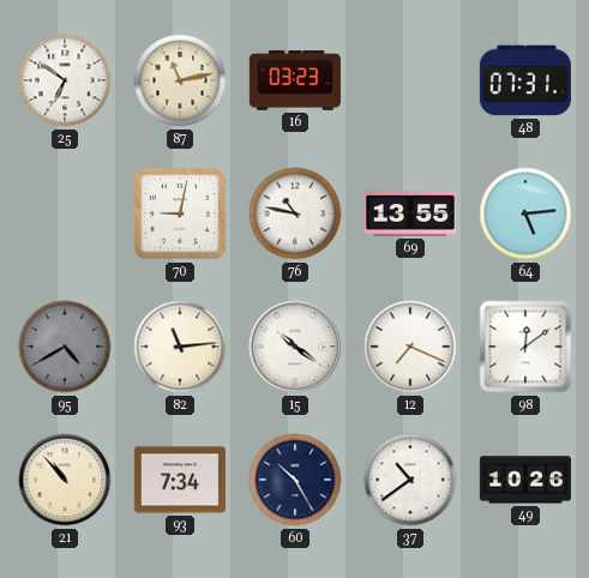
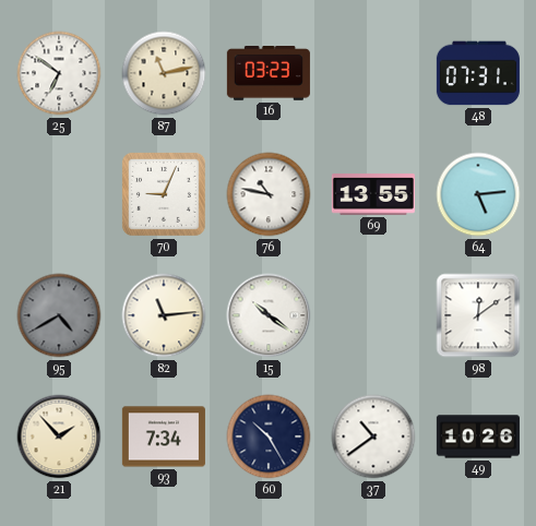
70: 9:02 -> 9:04
12: 7:19 -> none
21: 10:53 -> 1:53
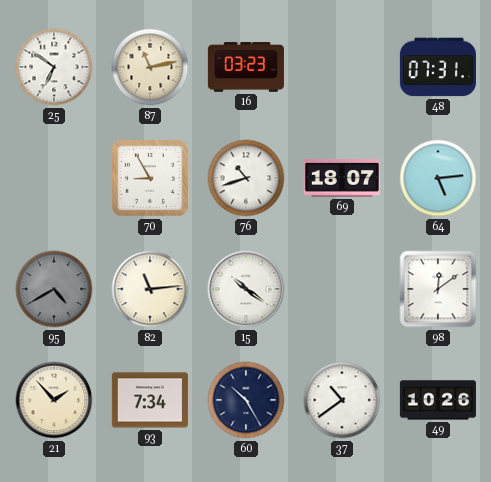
70: 9:04 -> 8:55
76: 10:47 -> 10:42
69: 13:55 -> 18:07
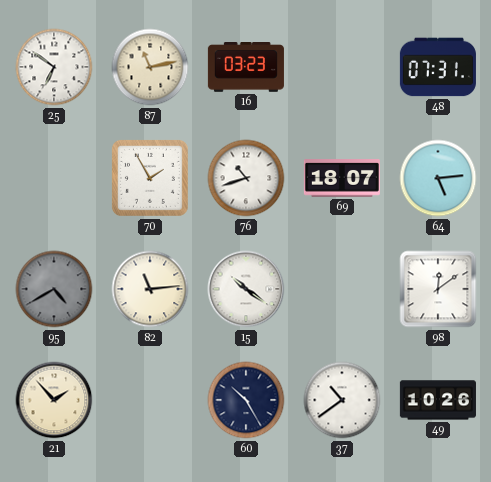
70: 8:55 -> 1:55
93: 7:34 -> none
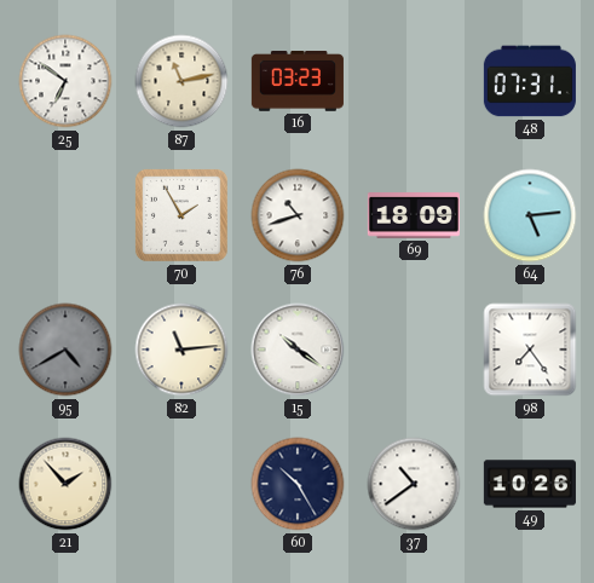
69: 18:07 -> 18:09
98: 12:09 -> 7:24
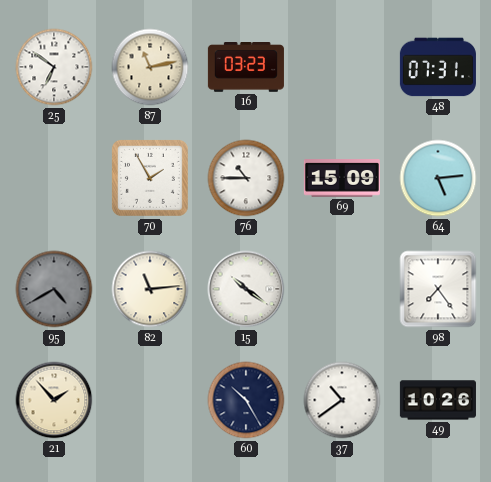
76: 10:42 -> 10:45
69: 18:09 -> 15:09
